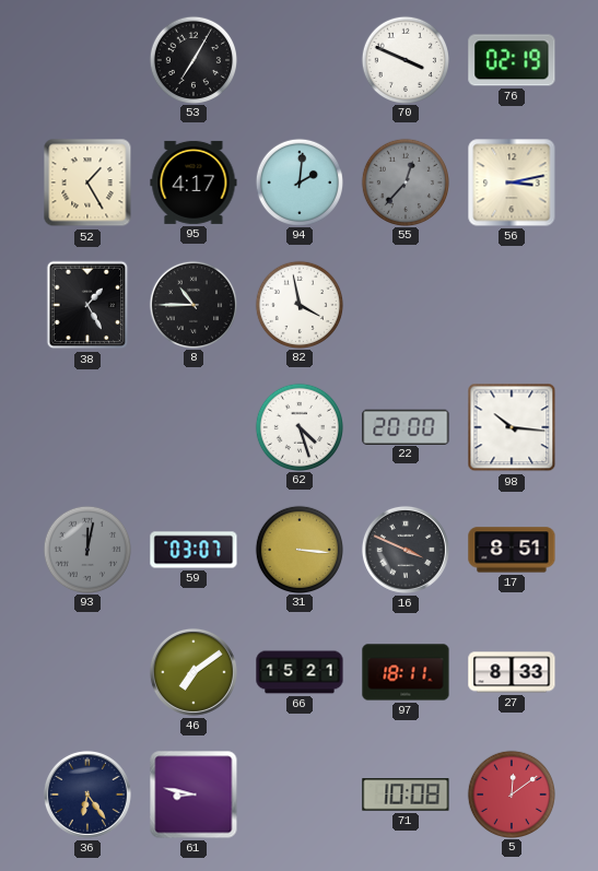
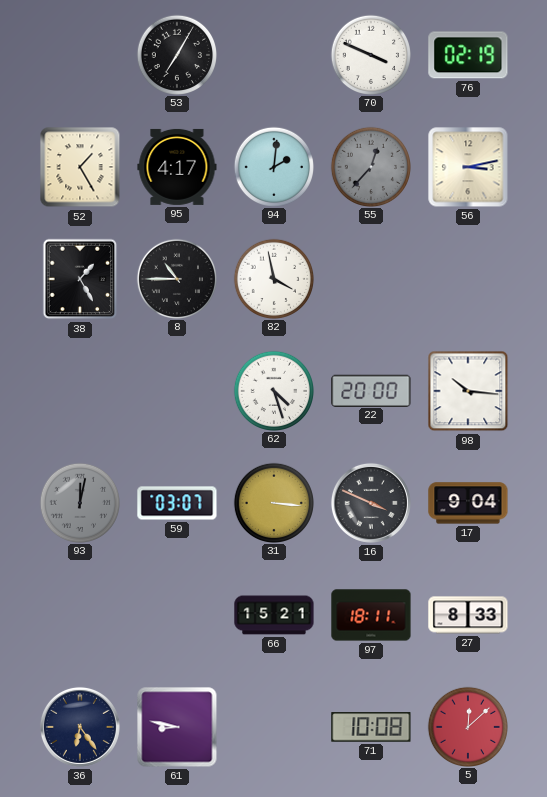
17: 8:51 -> 9:04
46: 7:09 -> none
5: 12:09 -> 12:08
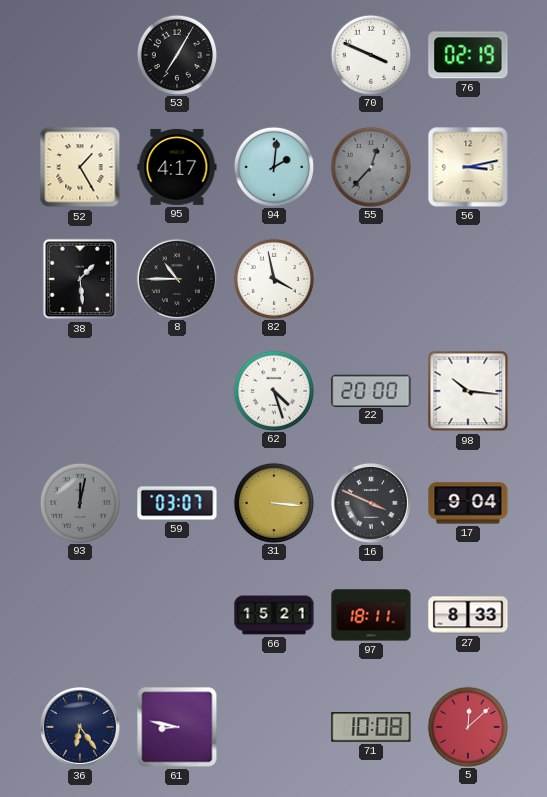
38: 1:25 -> 1:29
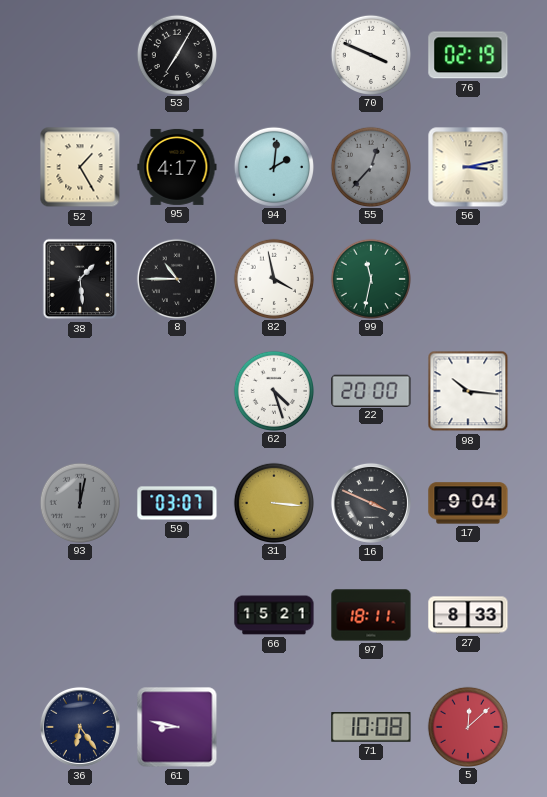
99: none -> 11:32
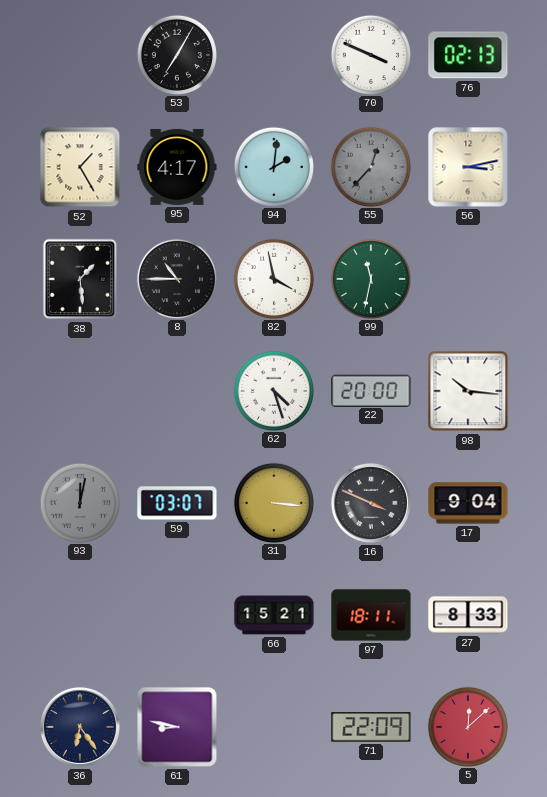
76: 02:19 -> 02:13
71: 10:08 -> 22:09
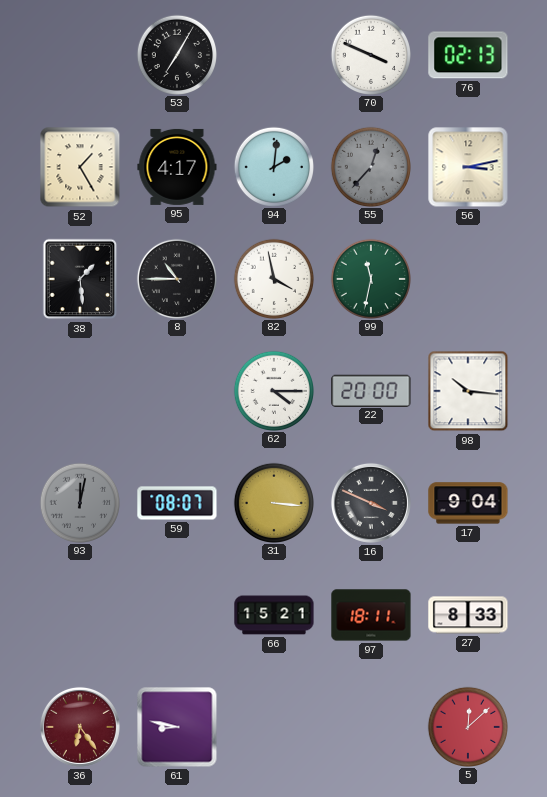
62: 4:27 -> 4:15
59: 03:07 -> 08:07
36 dial: navy -> burgundy
71: 22:09 -> none
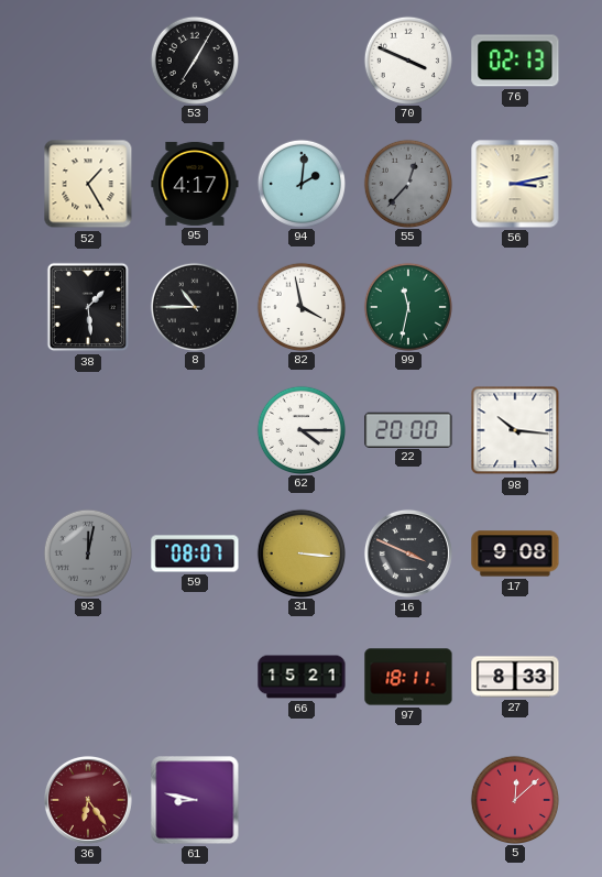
17: 9:04 -> 9:08
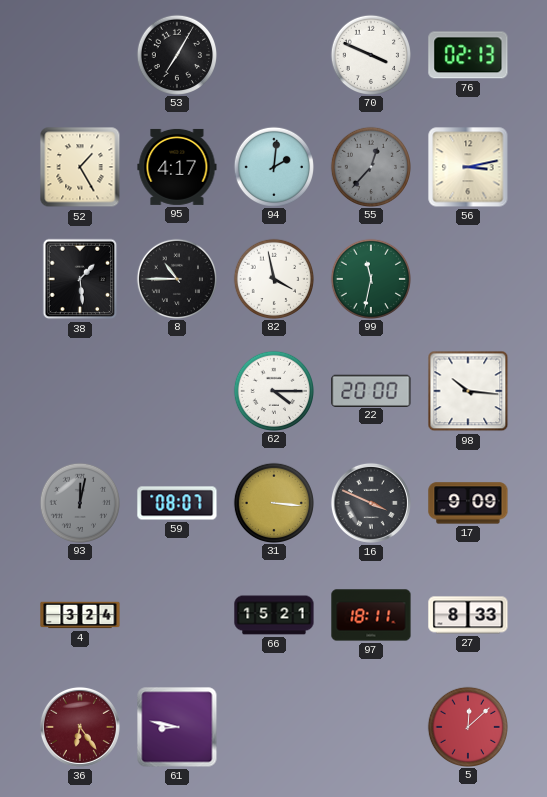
17: 9:08 -> 9:09
4: none -> 3:24
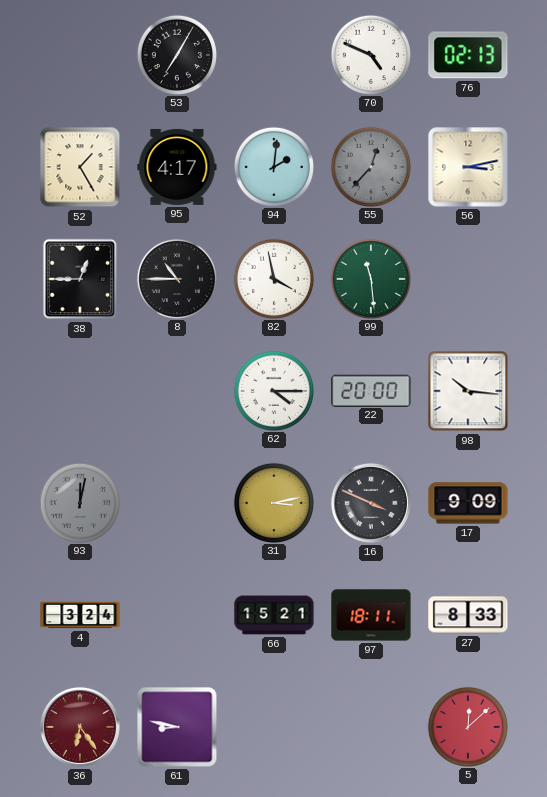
70: 3:49 -> 4:49
38: 1:29 -> 12:45
99: 11:32 -> 11:29
59: 08:07 -> none
31: 3:16 -> 3:13
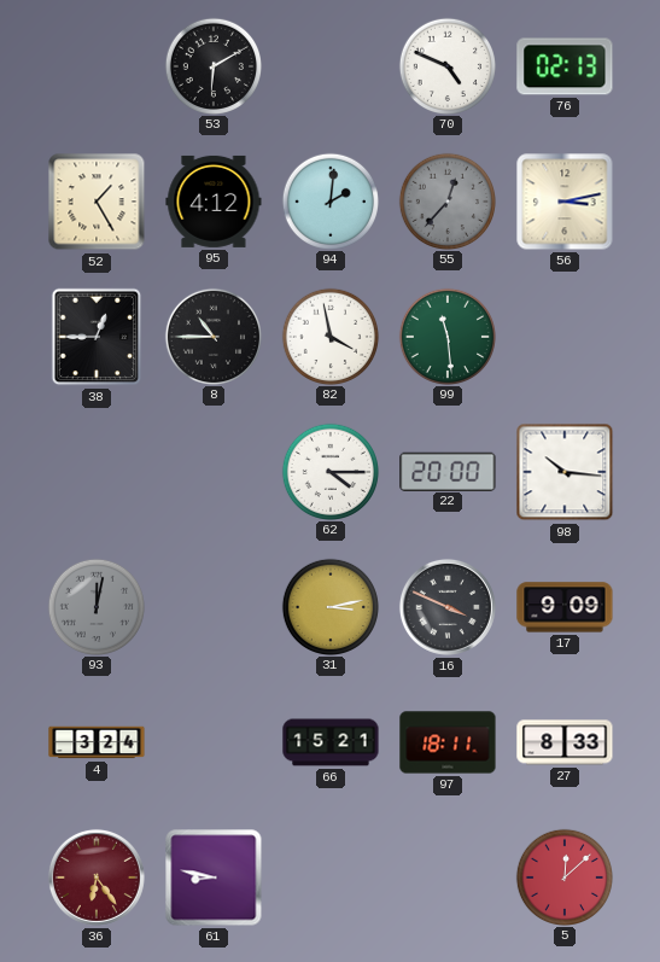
53: 7:05 -> 6:10
95: 4:17 -> 4:12
